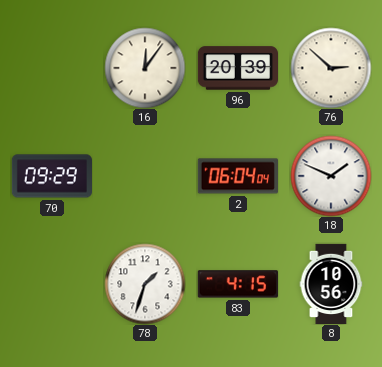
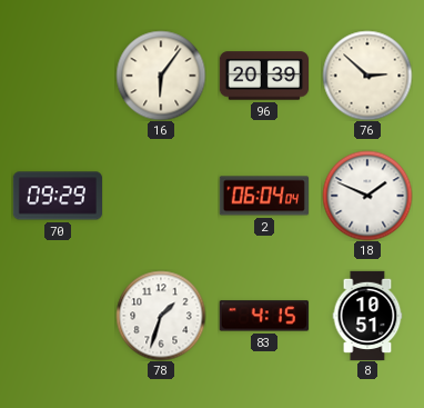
16: 12:06 -> 6:06
8: 10:56 -> 10:51
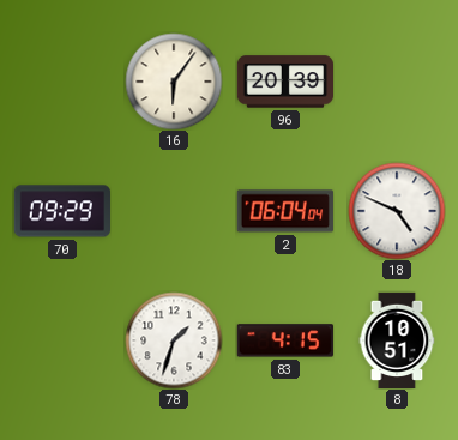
76: 2:52 -> none
18: 1:49 -> 4:49
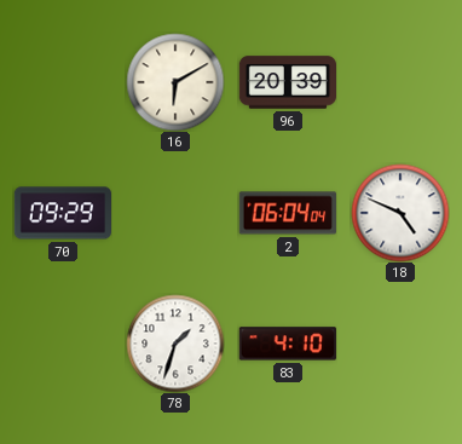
16: 6:06 -> 6:10
83: 4:15 -> 4:10
8: 10:51 -> none
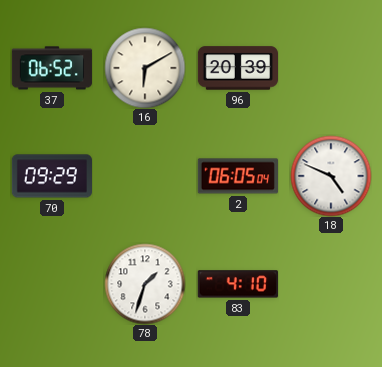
37: none -> 06:52
2: 06:04 -> 06:05
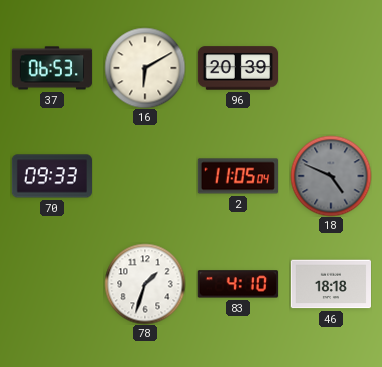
37: 06:52 -> 06:53
70: 09:29 -> 09:33
2: 06:05 -> 11:05
18 dial: white -> grey
46: none -> 18:18
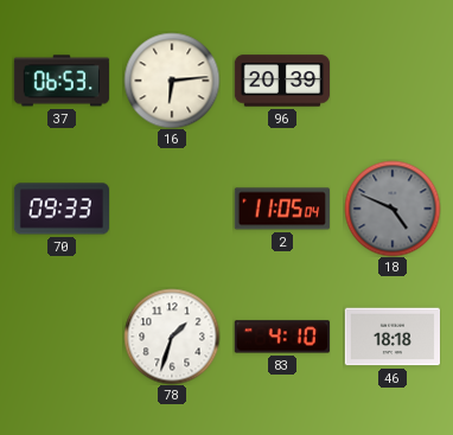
16: 6:10 -> 6:14
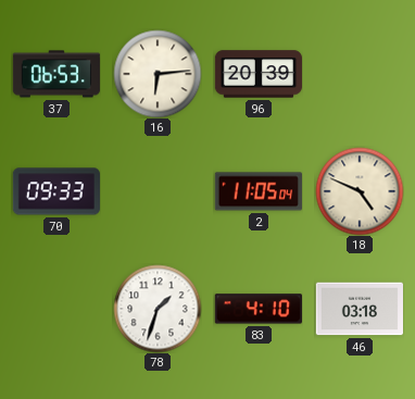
18 dial: grey -> cream
46: 18:18 -> 03:18
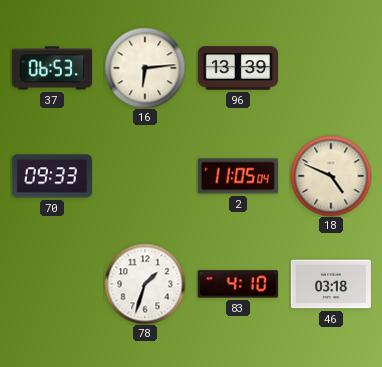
96: 20:39 -> 13:39
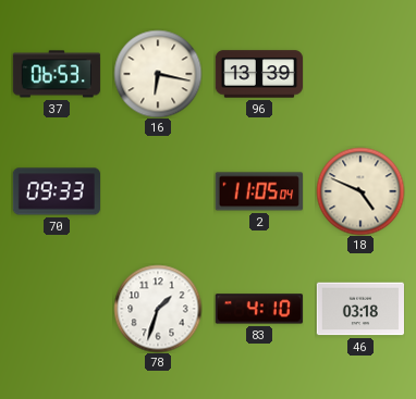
16: 6:14 -> 6:17
